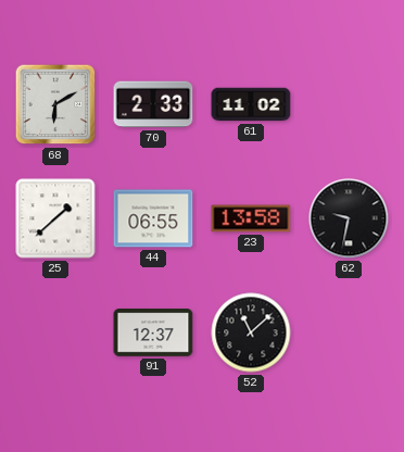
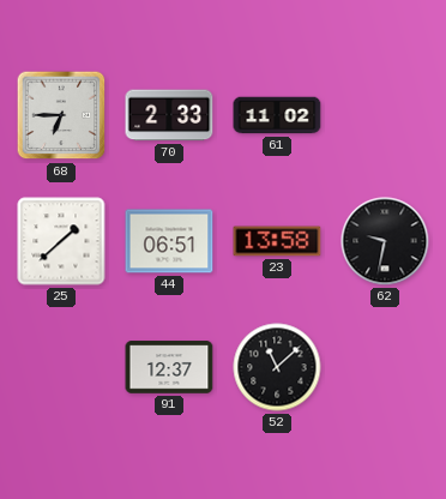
68: 6:10 -> 6:45
44: 06:55 -> 06:51
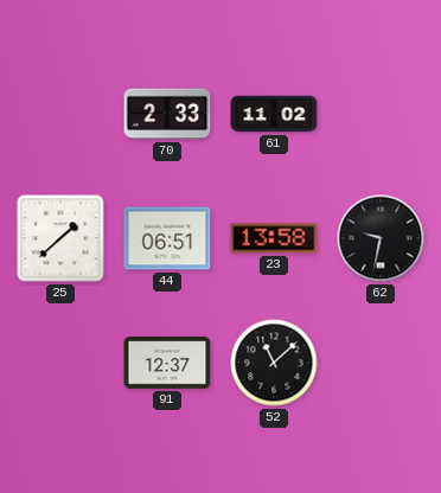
68: 6:45 -> none
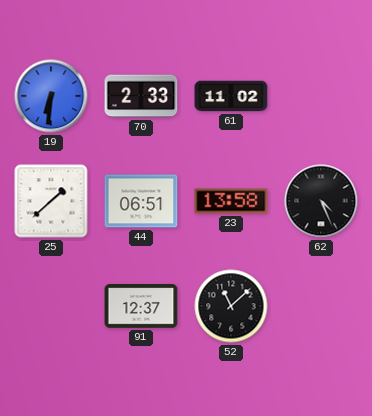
19: none -> 6:31
62: 9:32 -> 4:26
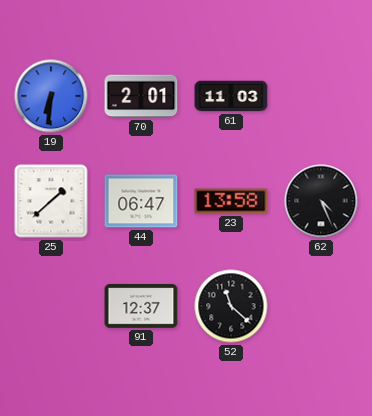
70: 2:33 -> 2:01
61: 11:02 -> 11:03
44: 06:51 -> 06:47
52: 11:08 -> 11:22
